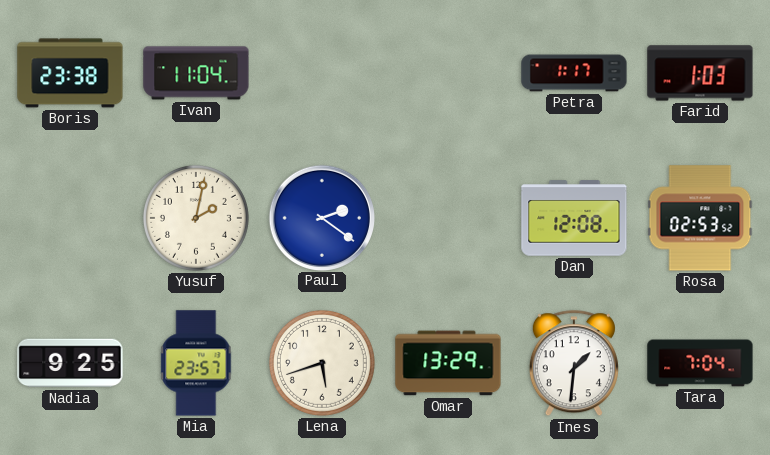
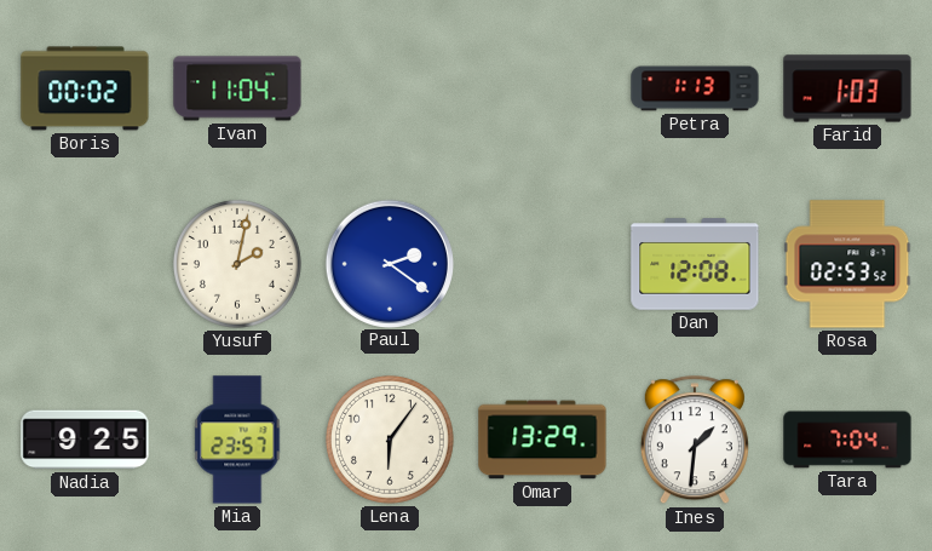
Boris: 23:38 -> 00:02
Petra: 1:17 -> 1:13
Lena: 5:42 -> 6:06
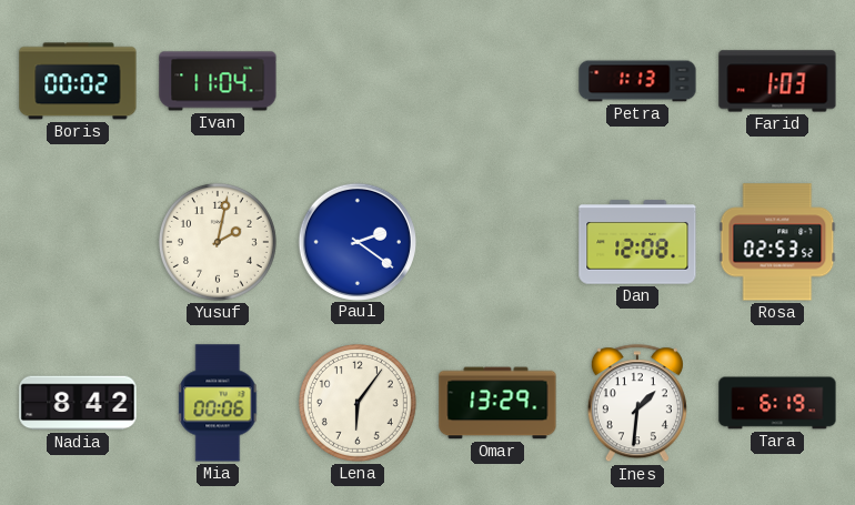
Nadia: 9:25 -> 8:42
Mia: 23:57 -> 00:06
Tara: 7:04 -> 6:19
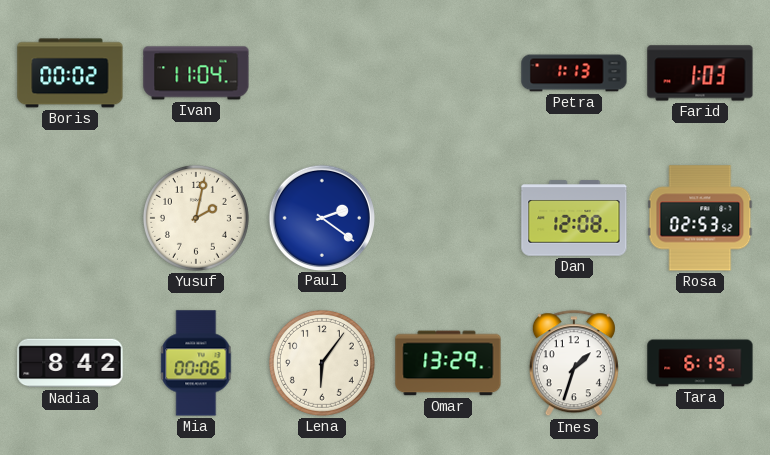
Ines: 1:31 -> 1:33
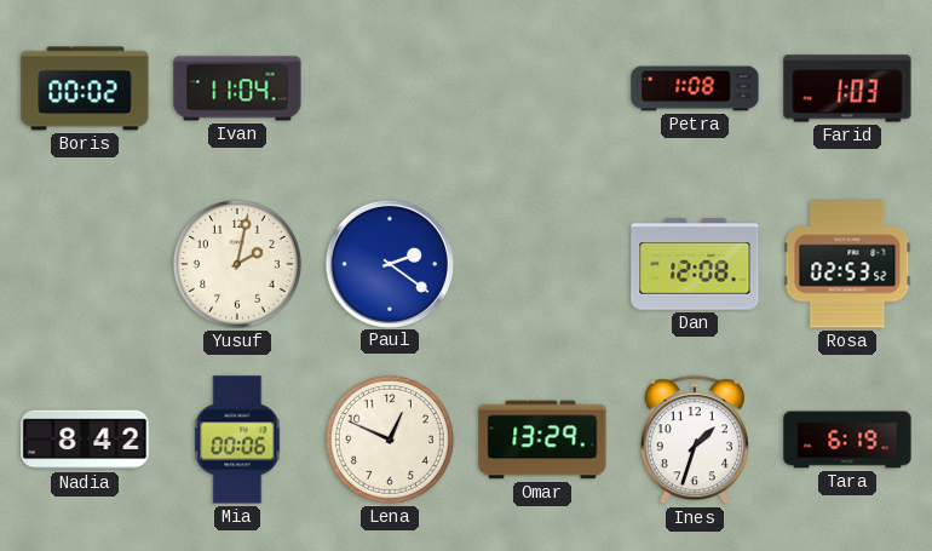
Petra: 1:13 -> 1:08
Lena: 6:06 -> 12:49
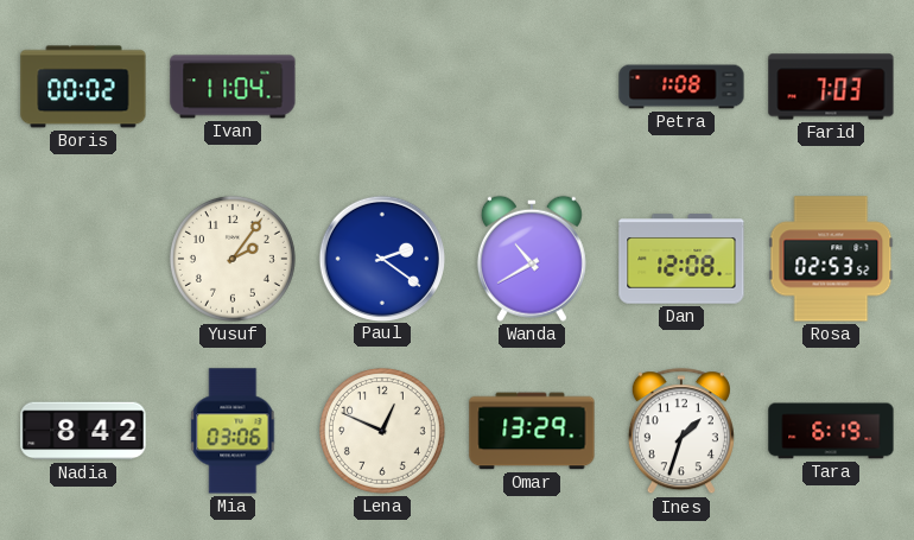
Farid: 1:03 -> 7:03
Yusuf: 2:02 -> 2:06
Wanda: none -> 10:40
Mia: 00:06 -> 03:06
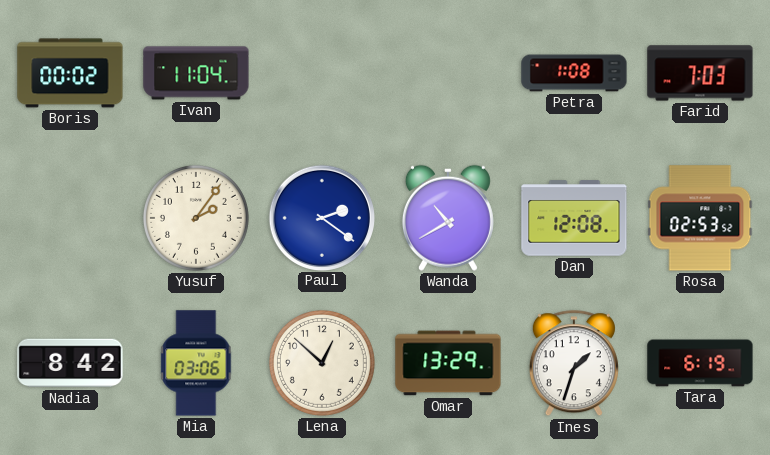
Lena: 12:49 -> 12:52
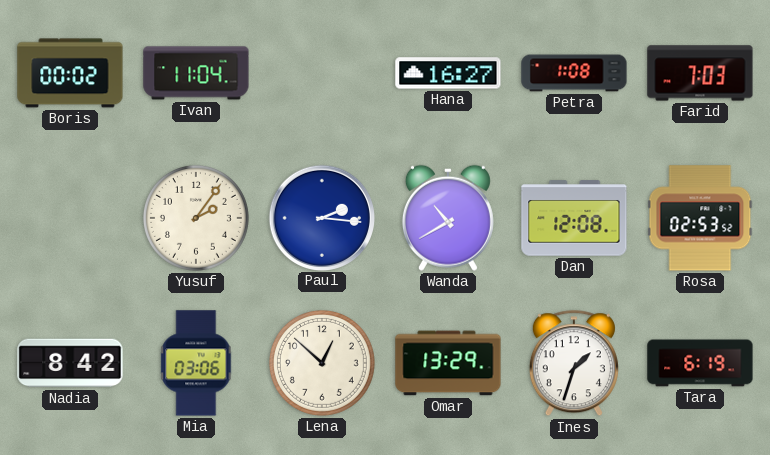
Hana: none -> 16:27
Paul: 2:21 -> 2:16
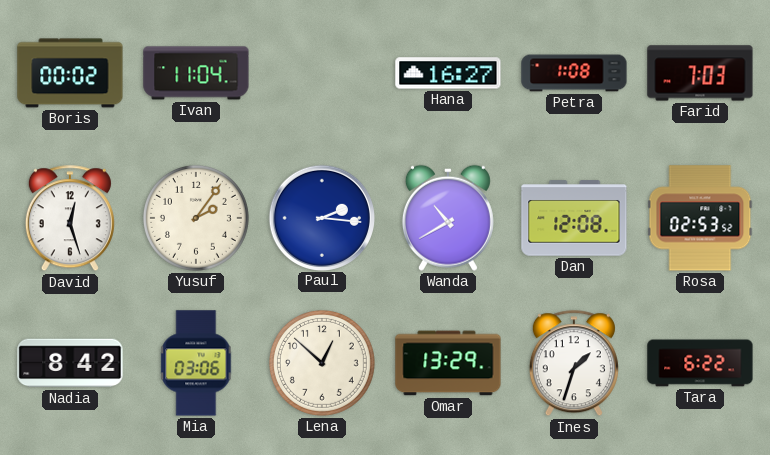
David: none -> 12:27
Tara: 6:19 -> 6:22
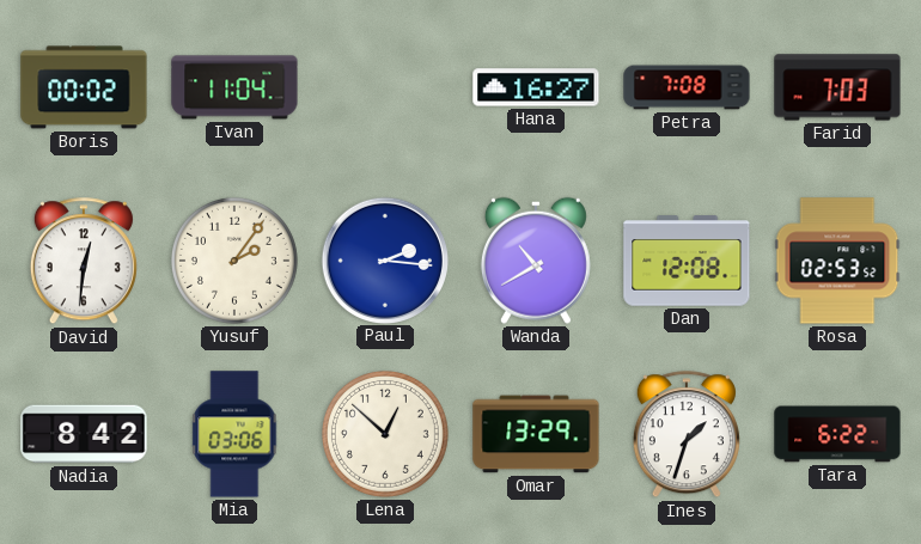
Petra: 1:08 -> 7:08
David: 12:27 -> 12:31
